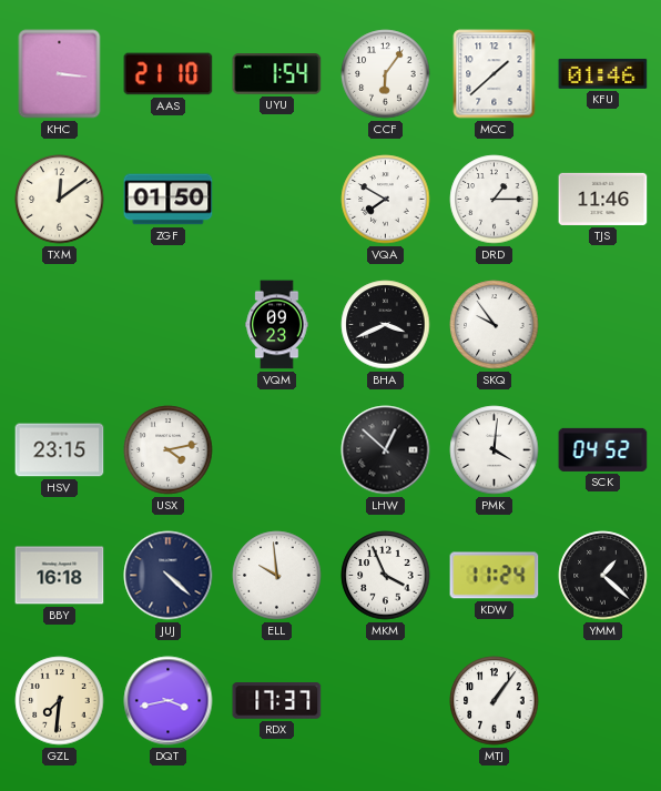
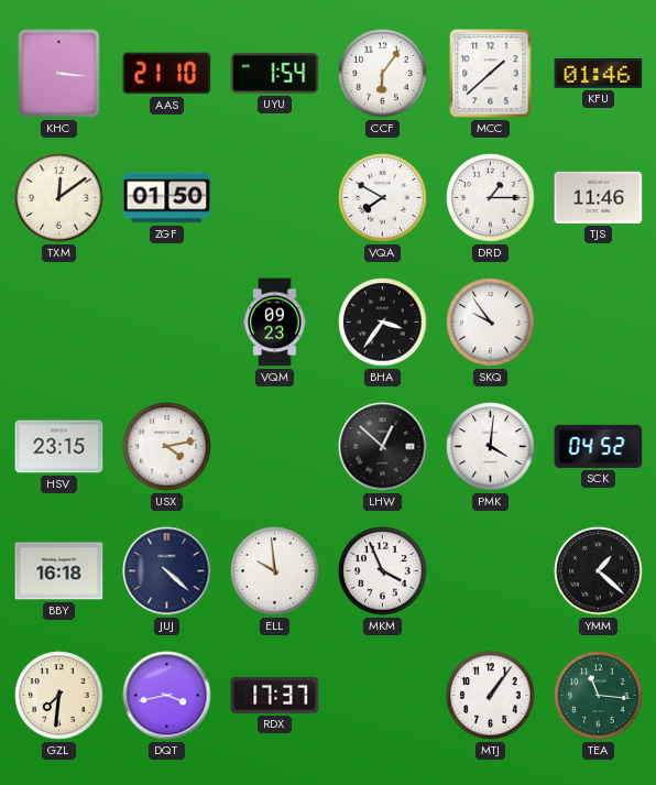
BHA: 3:41 -> 3:36
KDW: 11:24 -> none
TEA: none -> 11:16
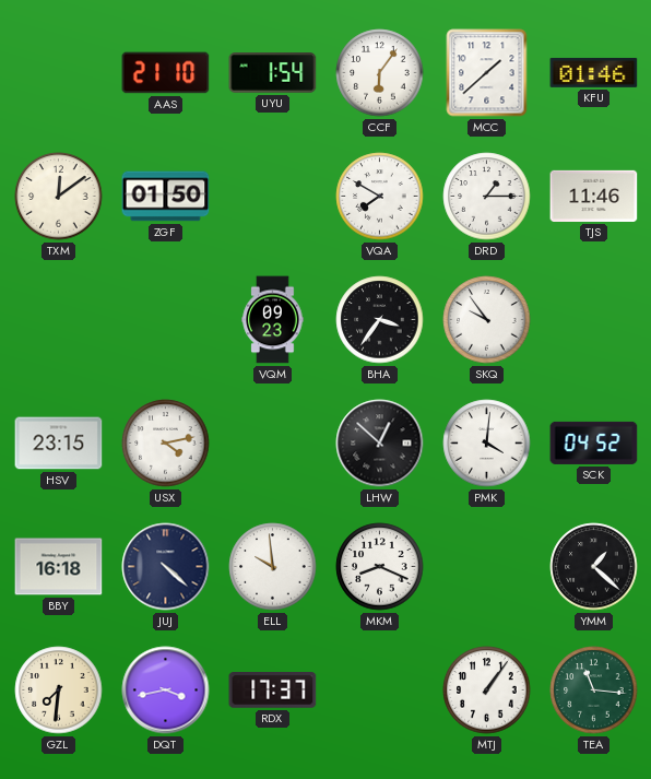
KHC: 3:16 -> none
MKM: 3:56 -> 8:19
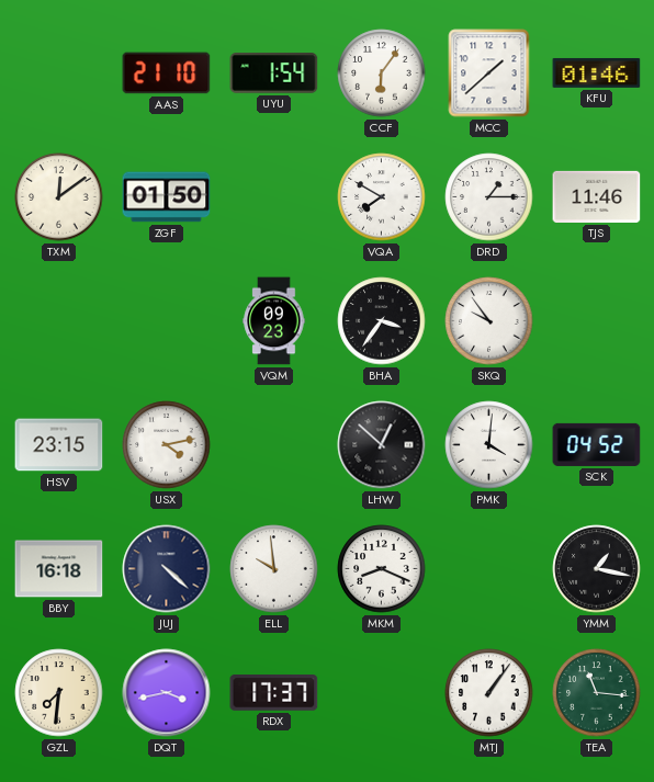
YMM: 1:22 -> 1:17
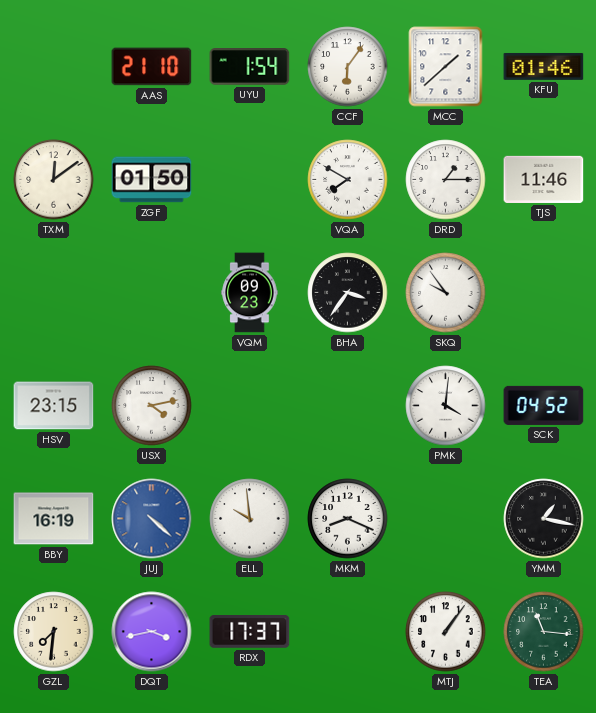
LHW: 12:52 -> none
BBY: 16:18 -> 16:19
JUJ dial: navy -> blue
